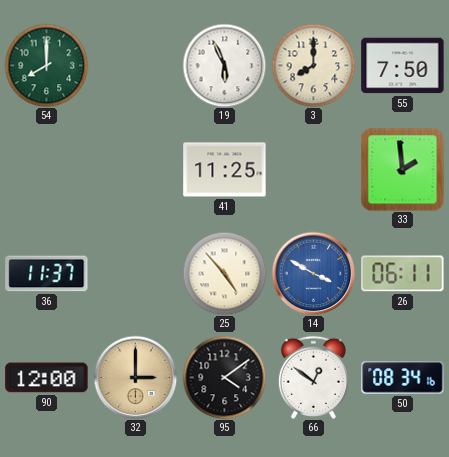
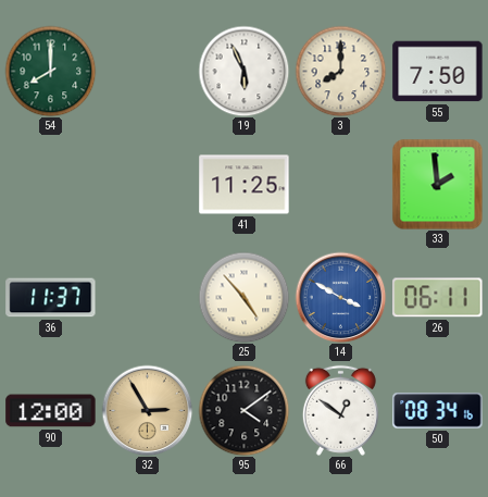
32: 3:00 -> 2:55
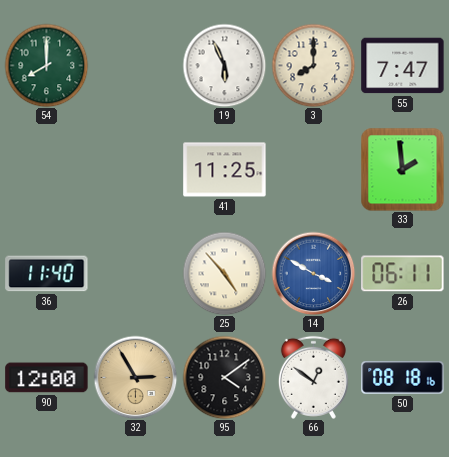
55: 7:50 -> 7:47
36: 11:37 -> 11:40
50: 08:34 -> 08:18
